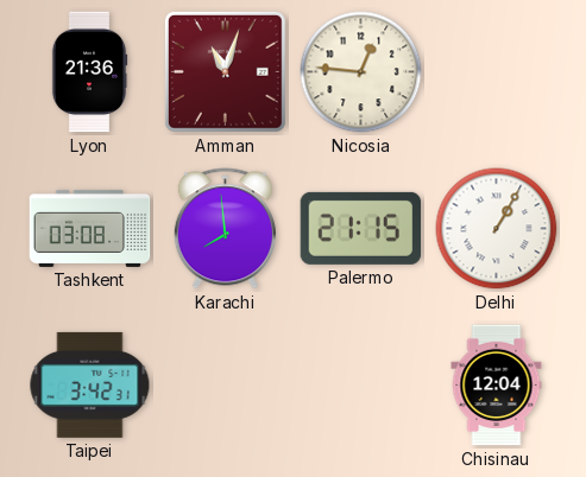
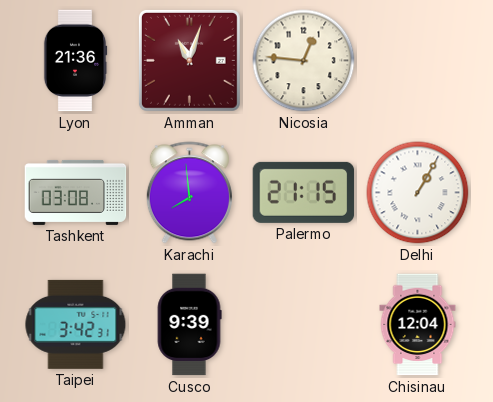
Cusco: none -> 9:39
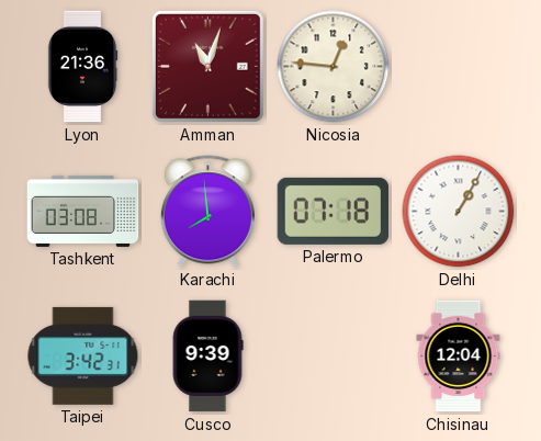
Palermo: 21:15 -> 07:18
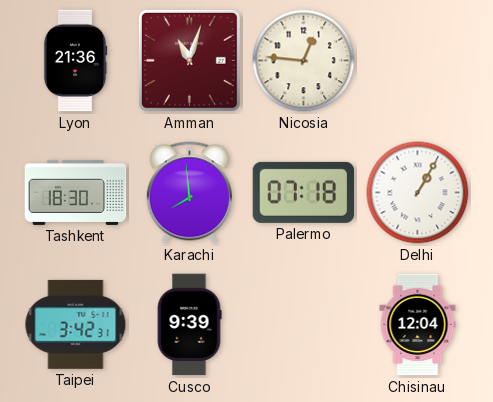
Tashkent: 03:08 -> 18:30
